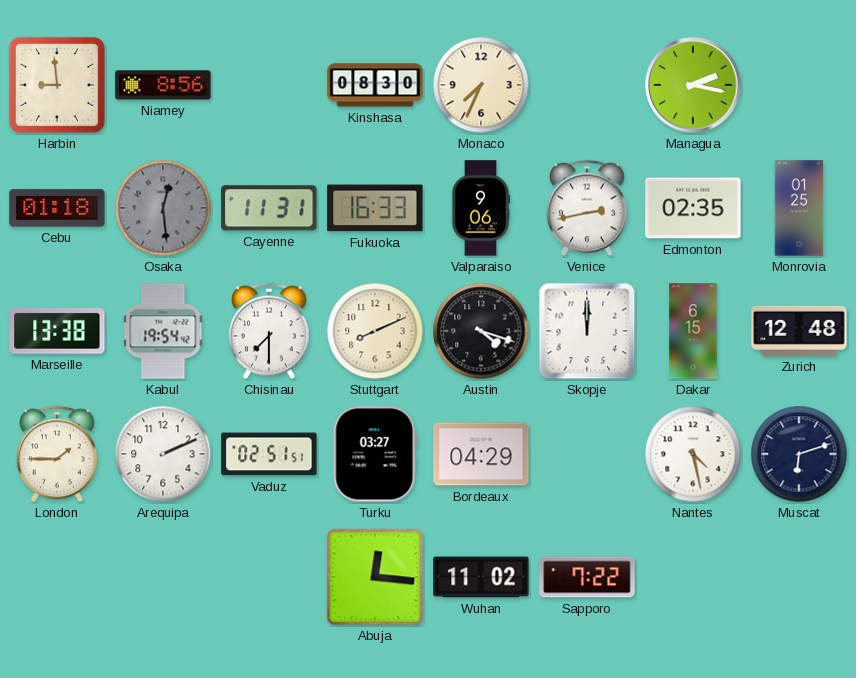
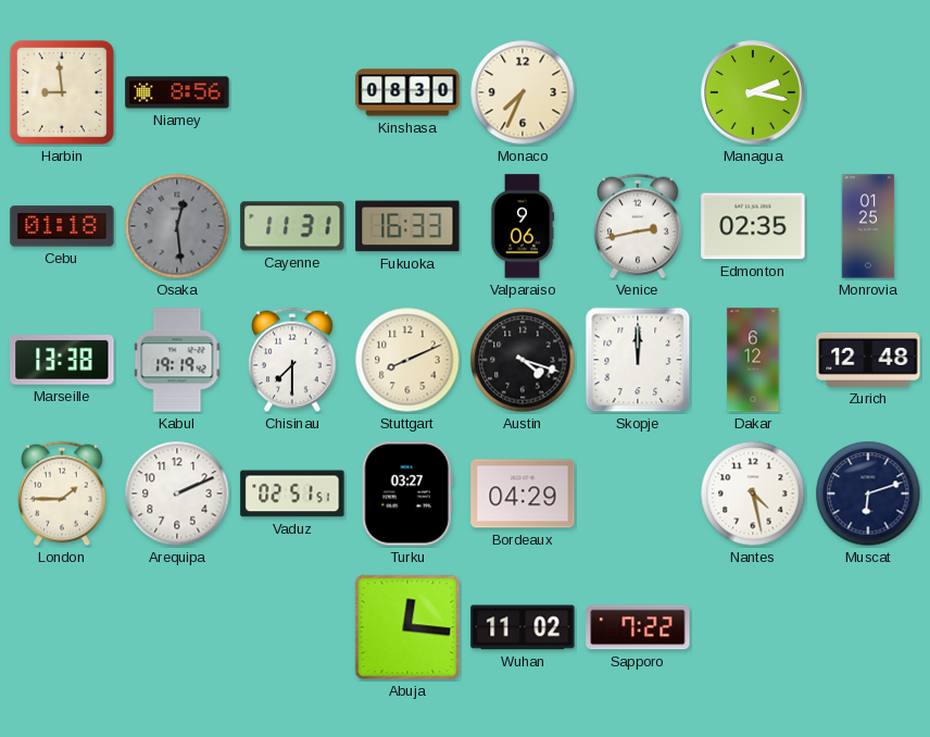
Kabul: 19:54 -> 19:19
Dakar: 6:15 -> 6:12
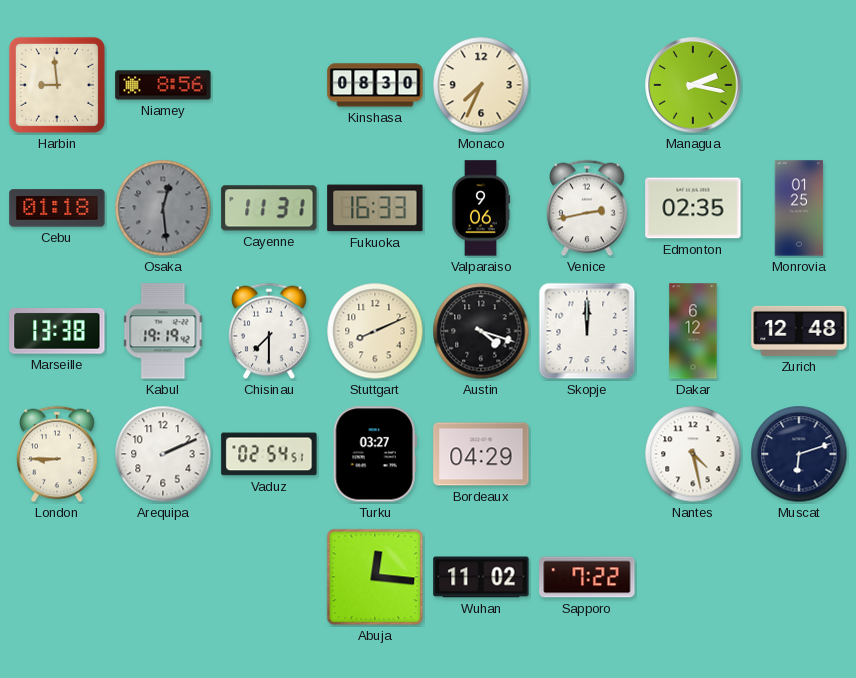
London: 1:45 -> 8:45
Vaduz: 02:51 -> 02:54
